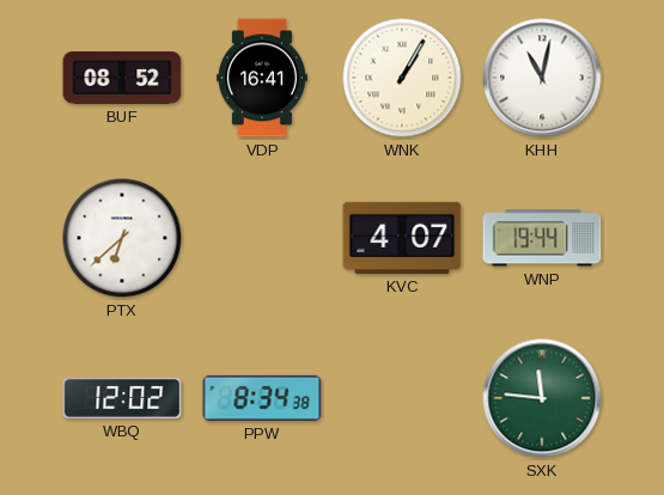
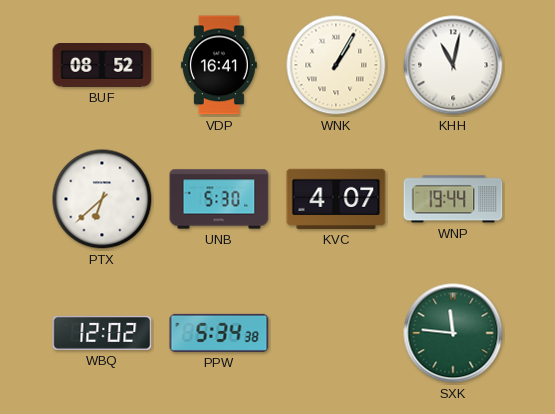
UNB: none -> 5:30
PPW: 8:34 -> 5:34
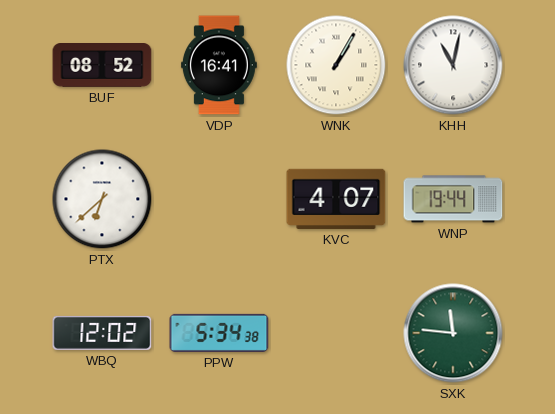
UNB: 5:30 -> none
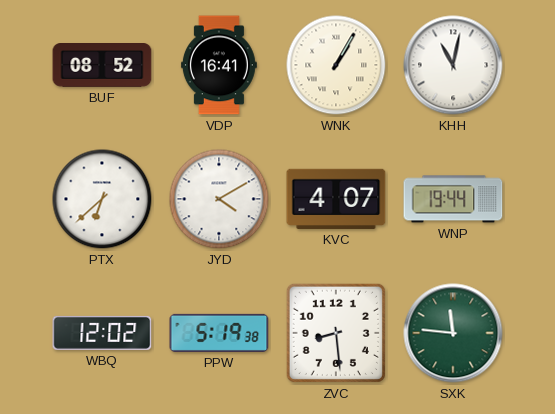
JYD: none -> 4:10
PPW: 5:34 -> 5:19
ZVC: none -> 8:29
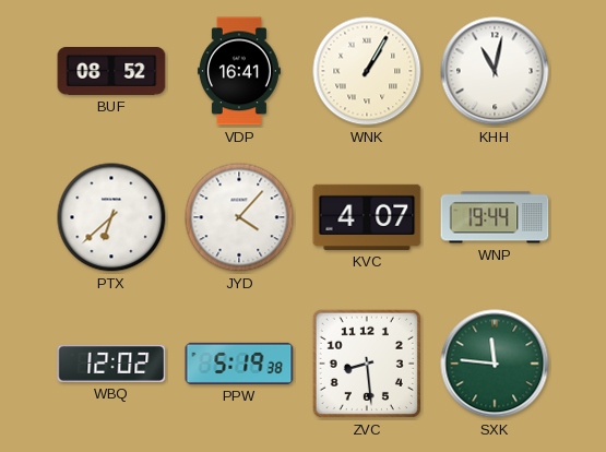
JYD: 4:10 -> 4:07
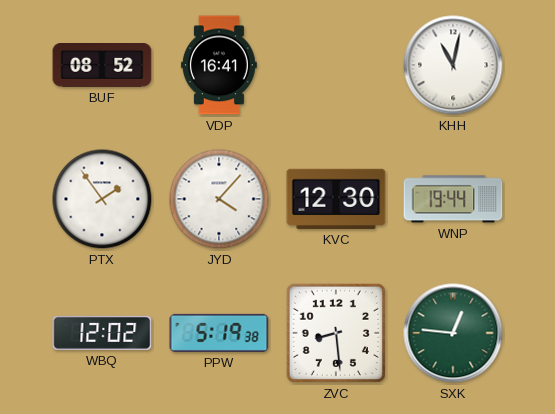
WNK: 1:05 -> none
PTX: 6:38 -> 1:54
KVC: 4:07 -> 12:30
SXK: 11:46 -> 12:46
